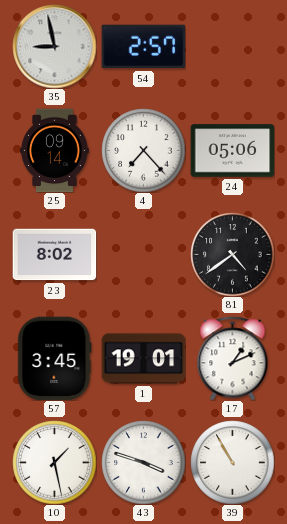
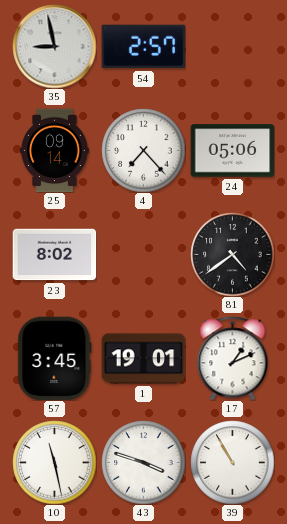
10: 1:28 -> 11:28
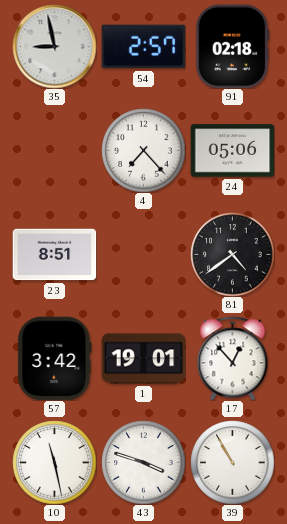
91: none -> 02:18
25: 09:14 -> none
23: 8:02 -> 8:51
57: 3:45 -> 3:42
17: 1:11 -> 12:53
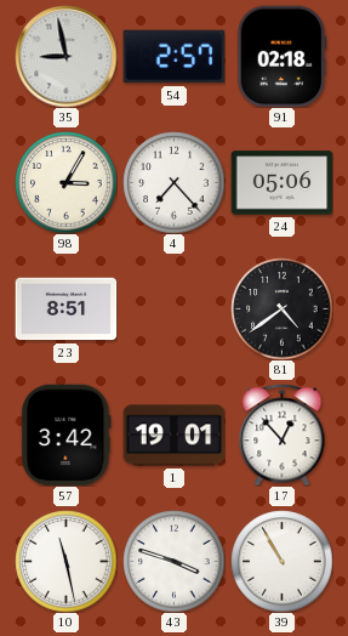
98: none -> 3:05
